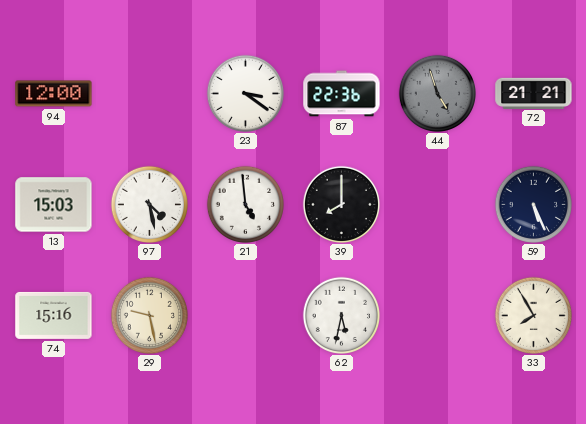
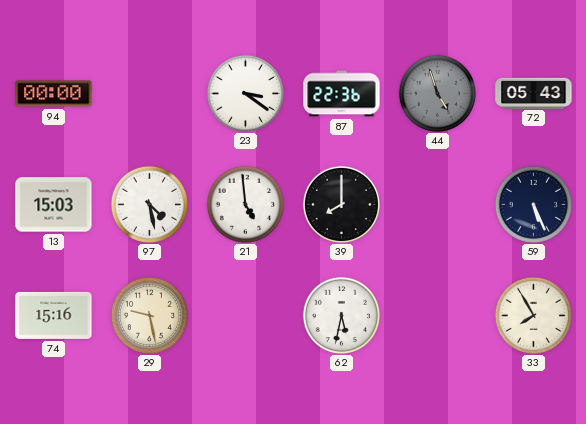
94: 12:00 -> 00:00
72: 21:21 -> 05:43
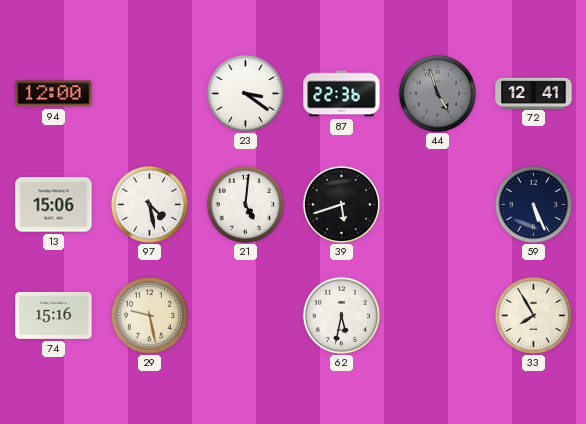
94: 00:00 -> 12:00
72: 05:43 -> 12:41
13: 15:03 -> 15:06
21: 4:59 -> 5:01
39: 8:00 -> 5:42
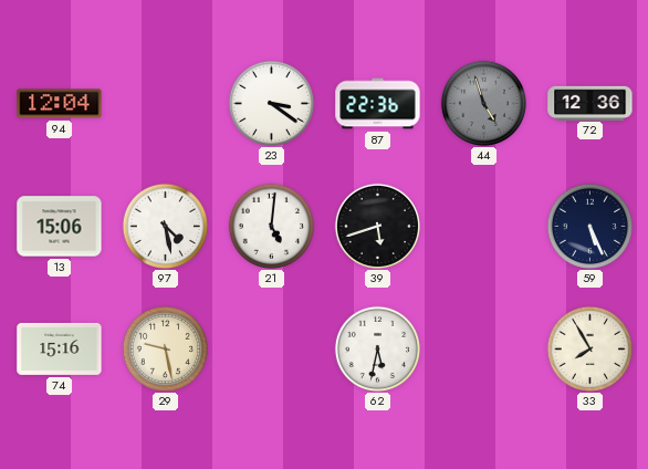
94: 12:00 -> 12:04
72: 12:41 -> 12:36
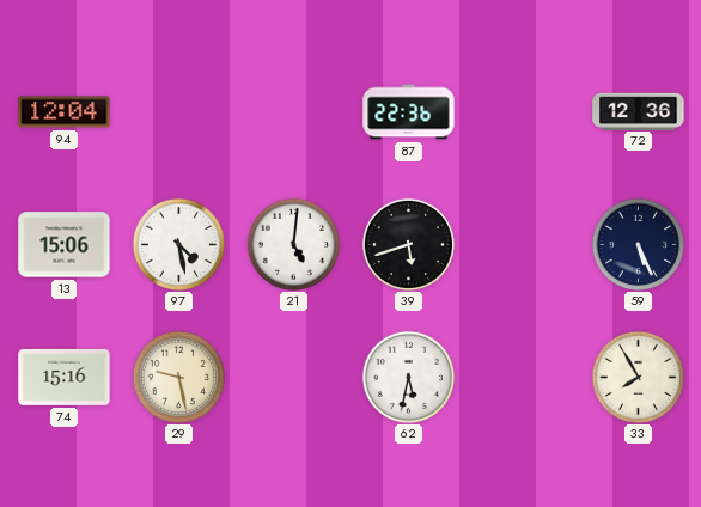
23: 3:21 -> none
44: 4:57 -> none
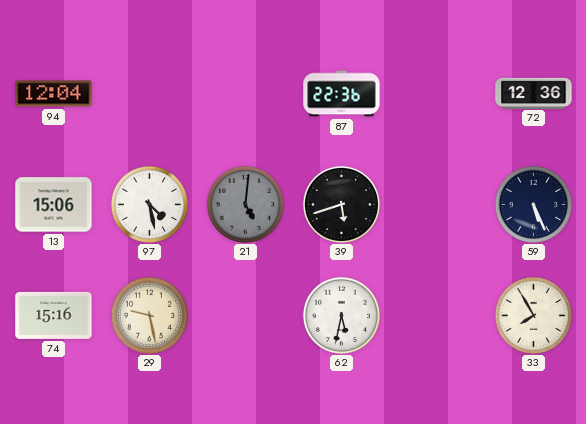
21 dial: white -> grey
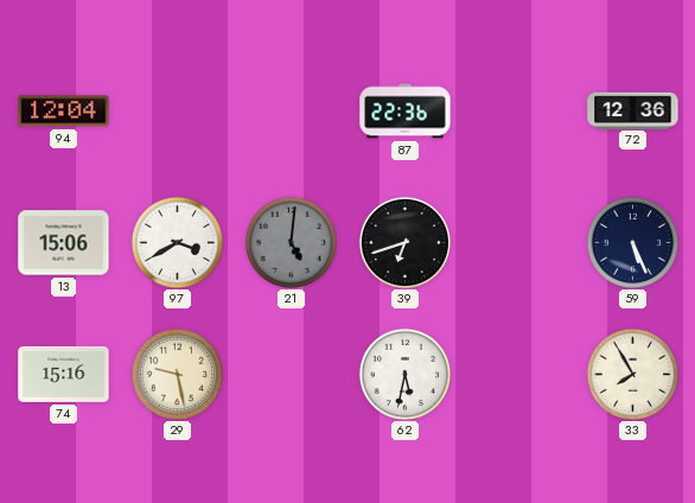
97: 4:28 -> 3:40
39: 5:42 -> 6:42
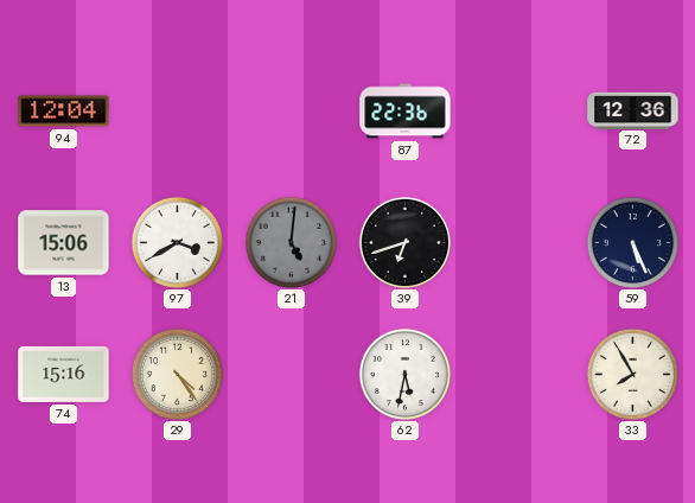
29: 9:28 -> 4:24
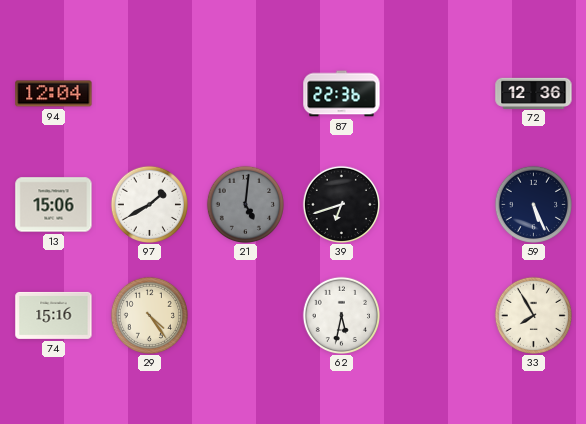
97: 3:40 -> 1:40
